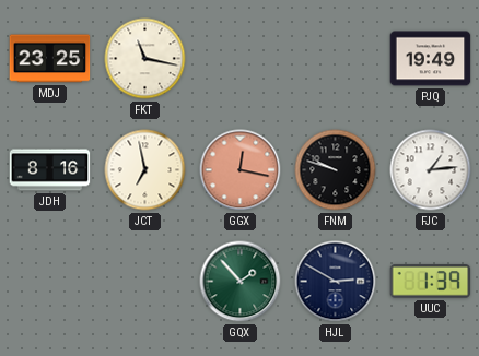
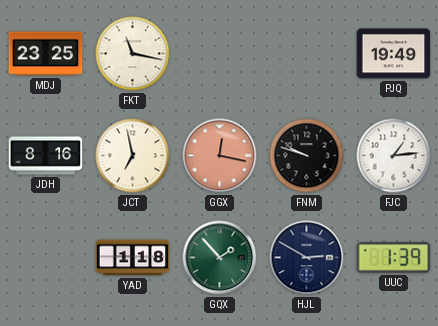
YAD: none -> 1:18
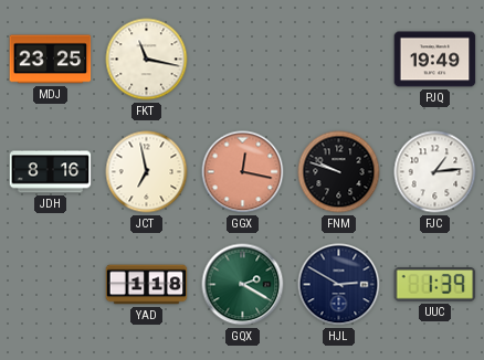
GQX: 1:53 -> 2:20
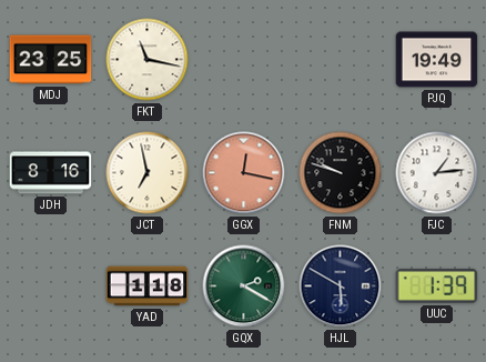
HJL: 2:50 -> 5:50
